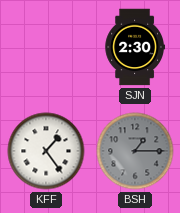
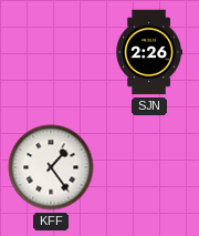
SJN: 2:30 -> 2:26
BSH: 1:15 -> none
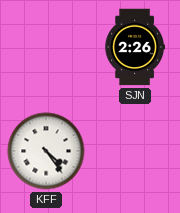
KFF: 1:24 -> 4:24
